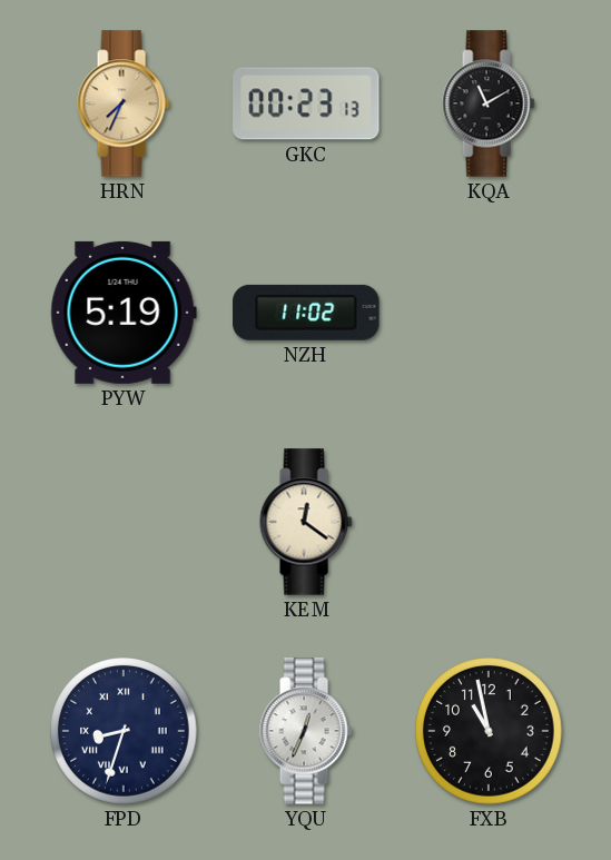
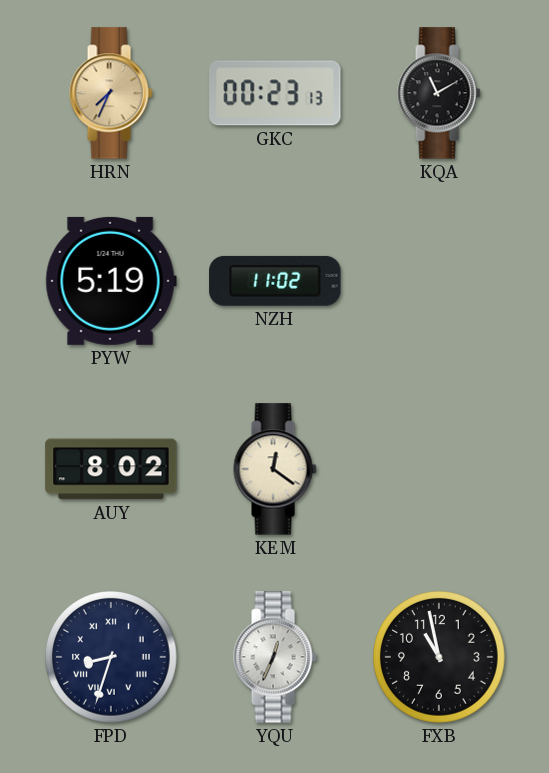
AUY: none -> 8:02
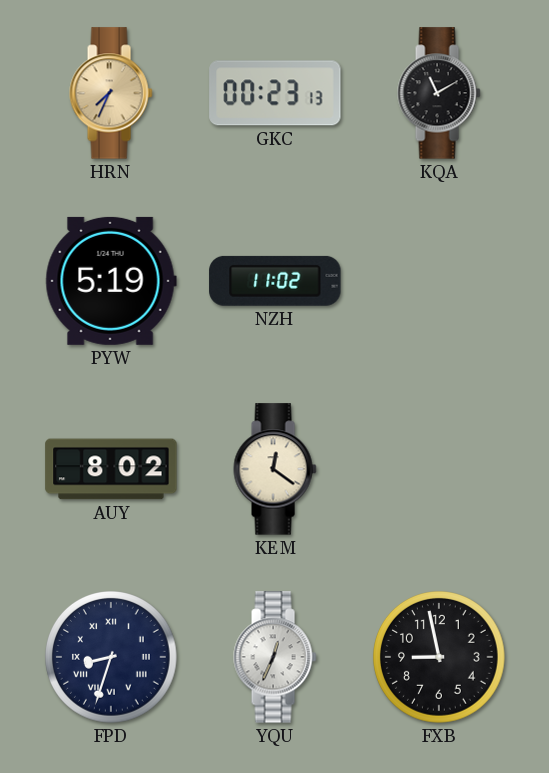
FXB: 10:58 -> 8:58
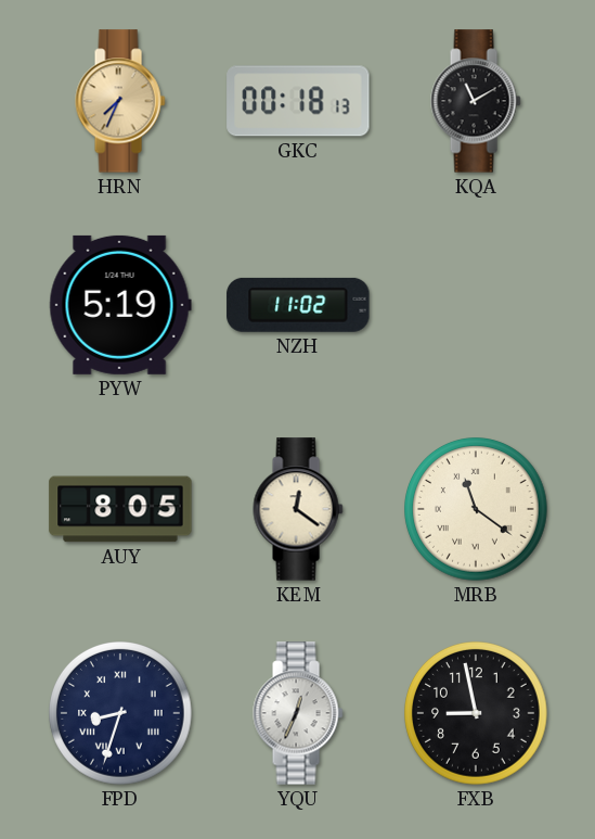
GKC: 00:23 -> 00:18
AUY: 8:02 -> 8:05
MRB: none -> 11:21
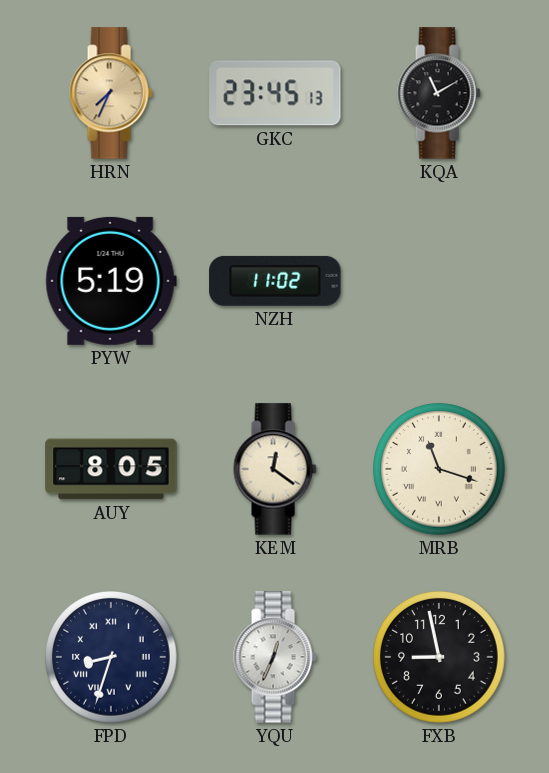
GKC: 00:18 -> 23:45
MRB: 11:21 -> 11:18
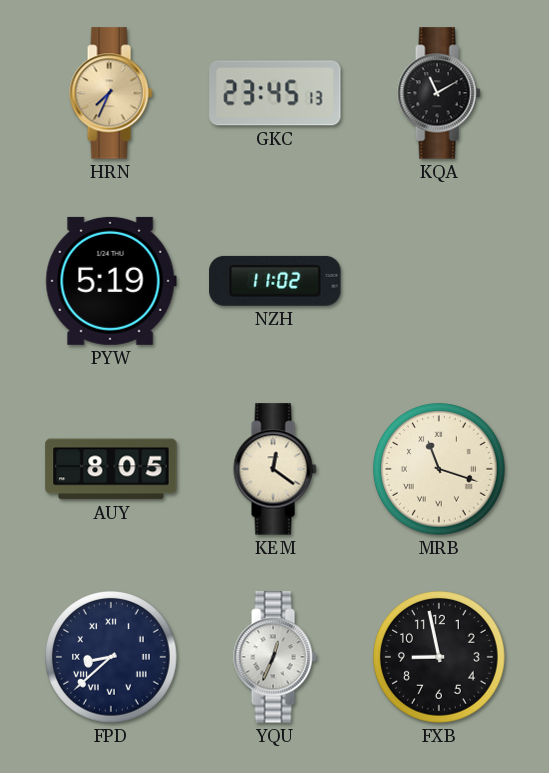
FPD: 8:33 -> 8:38
